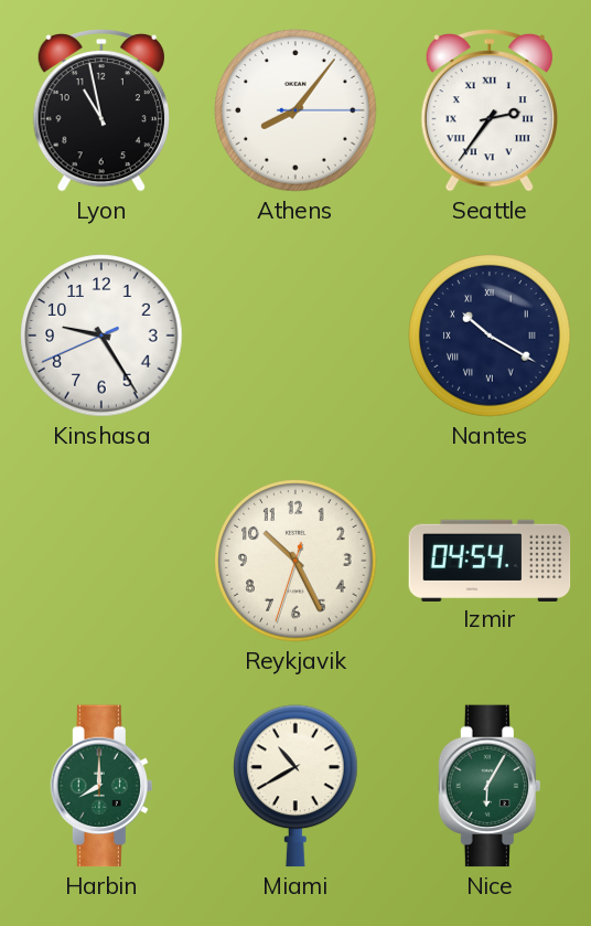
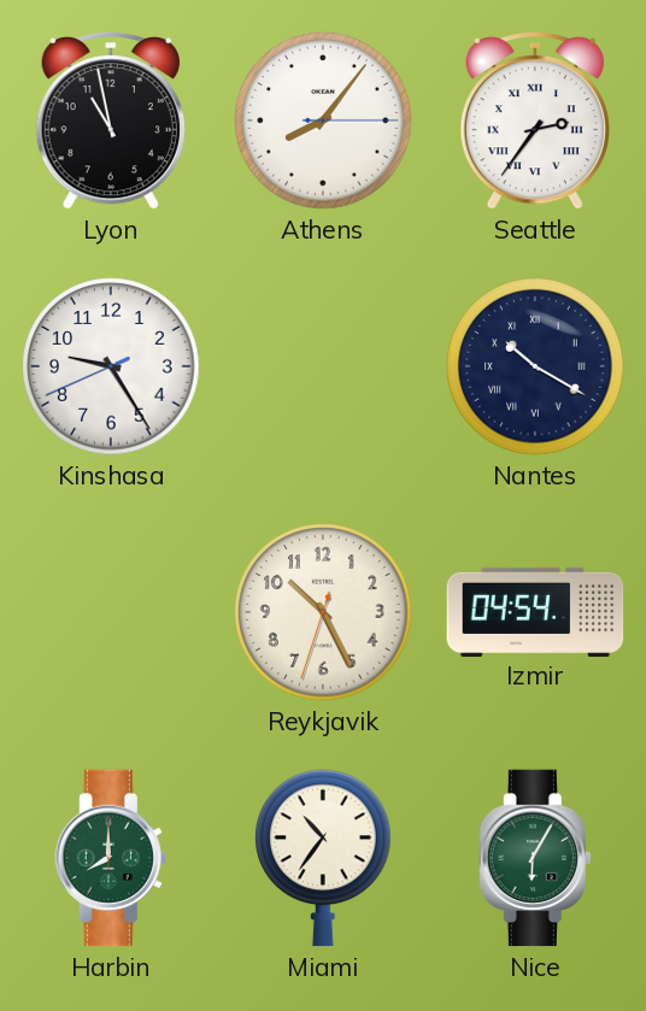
Miami: 10:40 -> 10:36
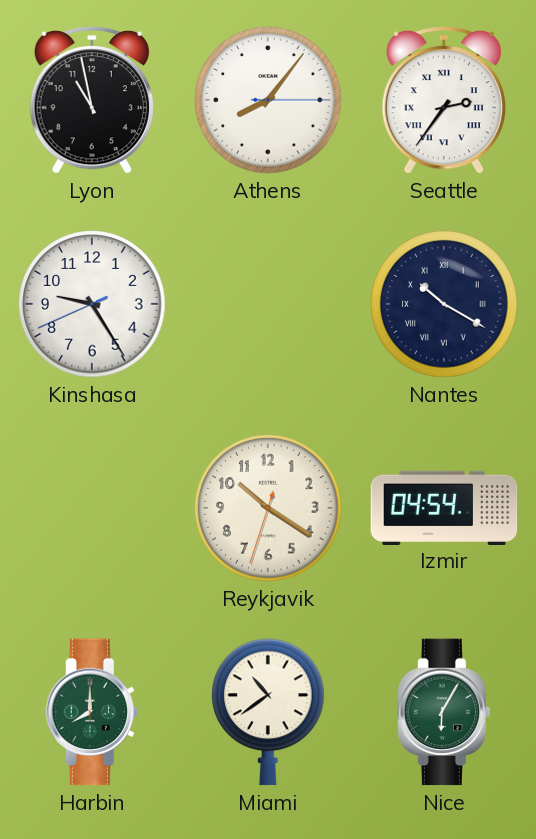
Reykjavik: 10:25 -> 10:20
Miami: 10:36 -> 10:39
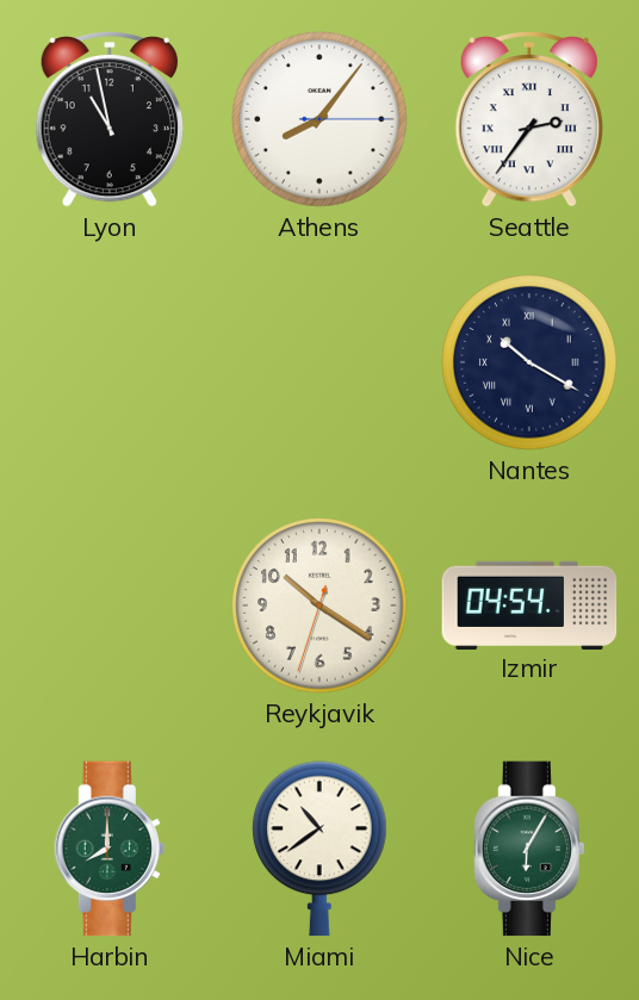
Kinshasa: 9:24 -> none
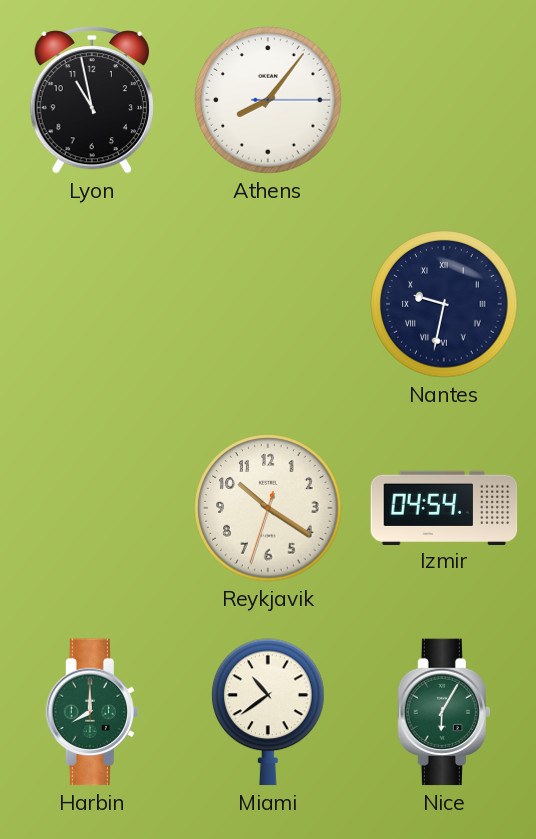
Seattle: 2:36 -> none
Nantes: 10:20 -> 9:32
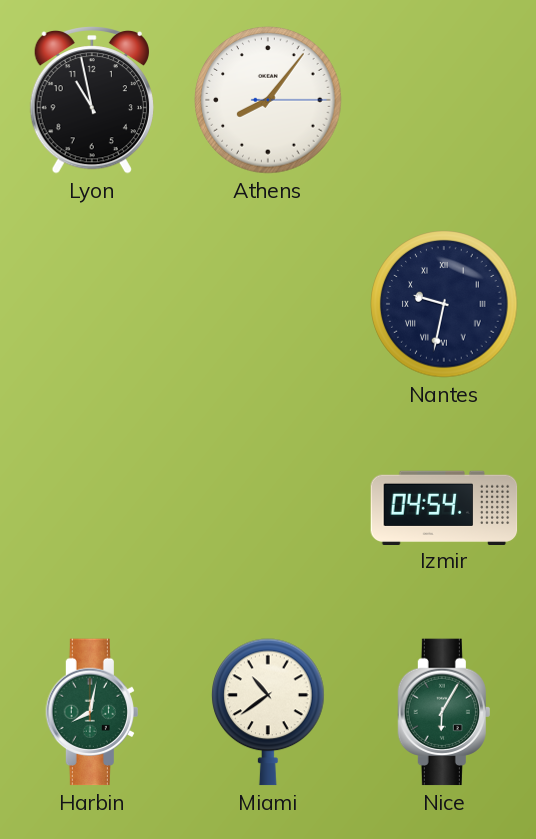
Reykjavik: 10:20 -> none
Harbin: 8:00 -> 8:02
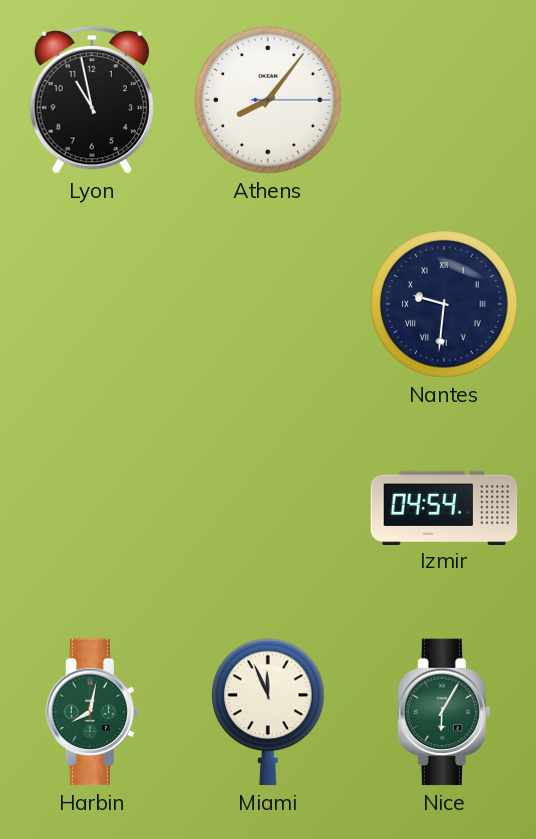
Nantes: 9:32 -> 9:31
Miami: 10:39 -> 11:56
